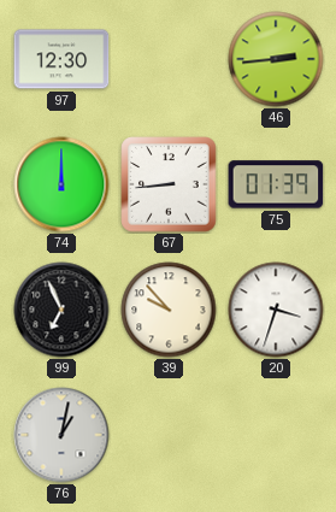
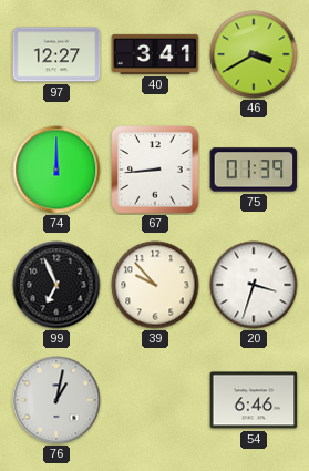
97: 12:30 -> 12:27
40: none -> 3:41
46: 2:44 -> 3:40
54: none -> 6:46
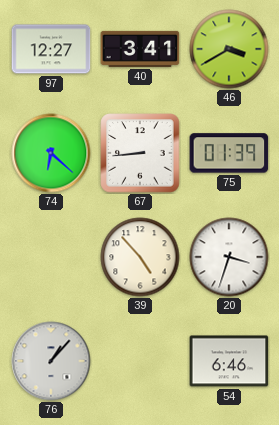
74: 12:00 -> 6:22
99: 6:56 -> none
39: 9:53 -> 4:53
76: 1:02 -> 1:07
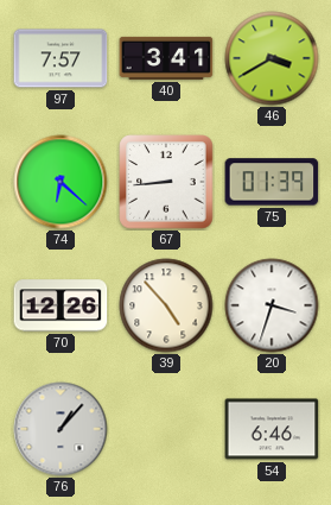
97: 12:27 -> 7:57
70: none -> 12:26
